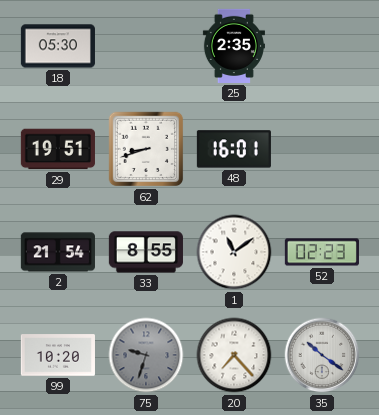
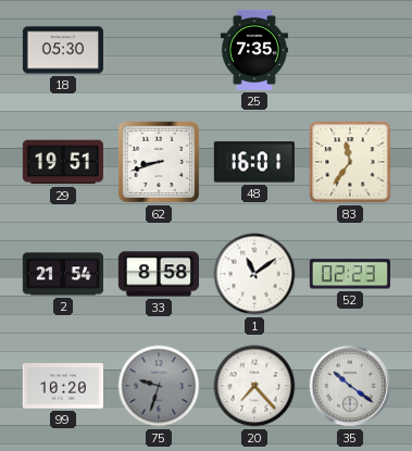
25: 2:35 -> 7:35
83: none -> 11:36
33: 8:55 -> 8:58
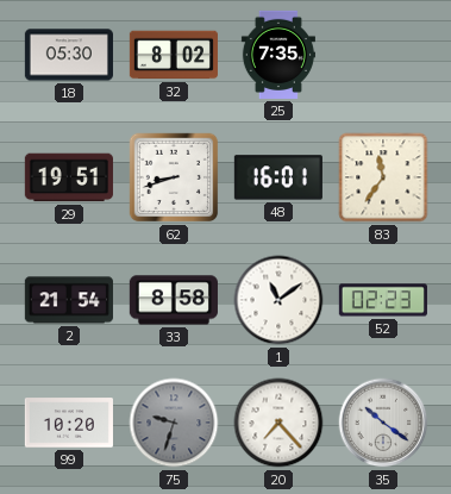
32: none -> 8:02
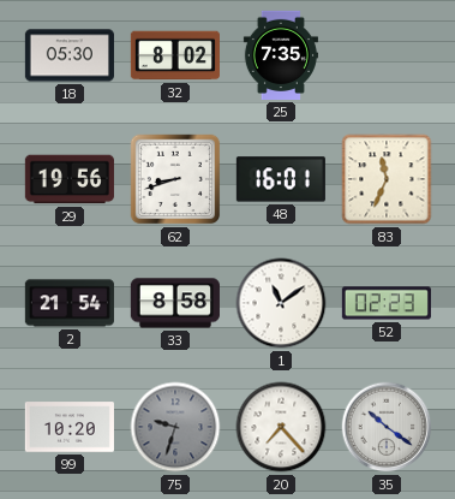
29: 19:51 -> 19:56
83: 11:36 -> 11:34
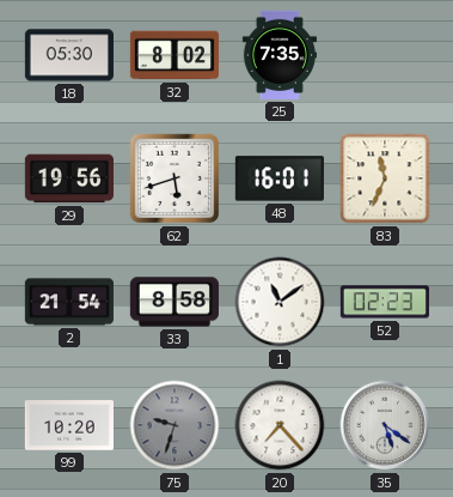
62: 8:42 -> 5:42
35: 10:21 -> 5:21
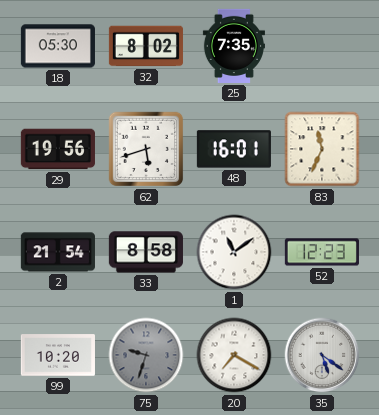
52: 02:23 -> 12:23
20: 7:23 -> 7:20
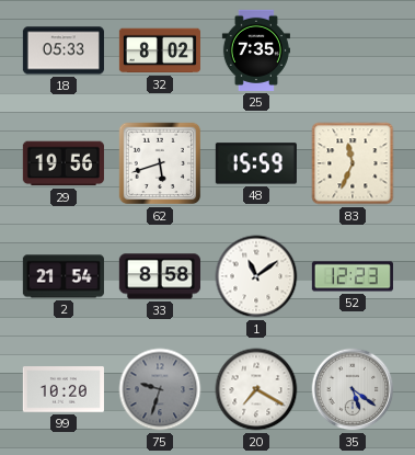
18: 05:30 -> 05:33
48: 16:01 -> 15:59
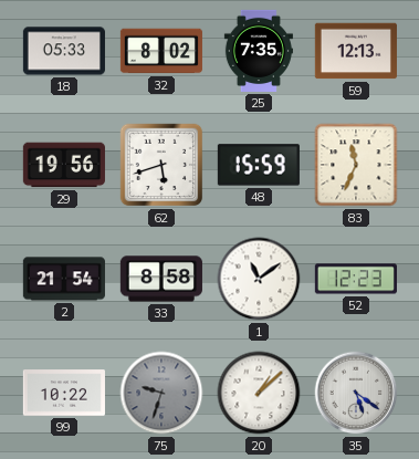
59: none -> 12:13
99: 10:20 -> 10:22
20: 7:20 -> 1:08
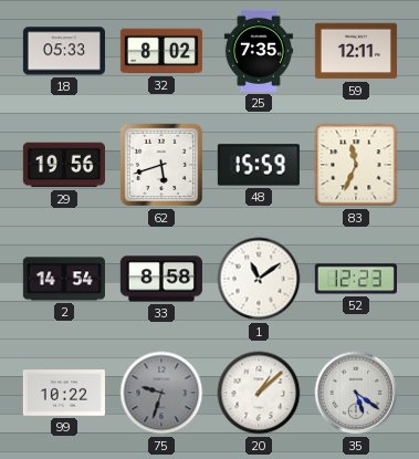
59: 12:13 -> 12:11
2: 21:54 -> 14:54
